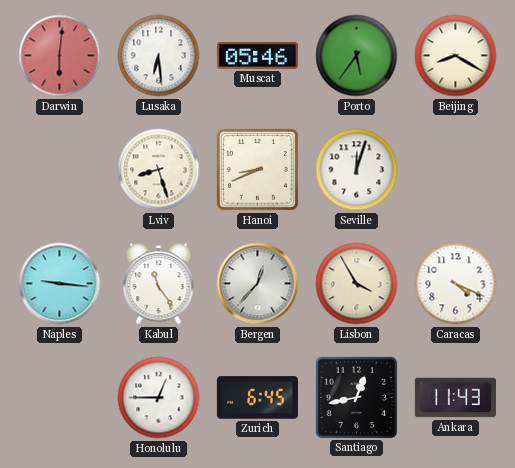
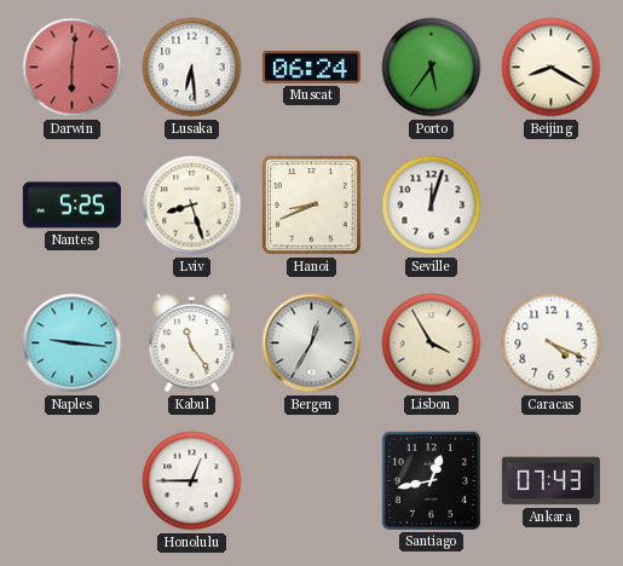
Muscat: 05:46 -> 06:24
Nantes: none -> 5:25
Bergen: 12:37 -> 12:35
Zurich: 6:45 -> none
Ankara: 11:43 -> 07:43
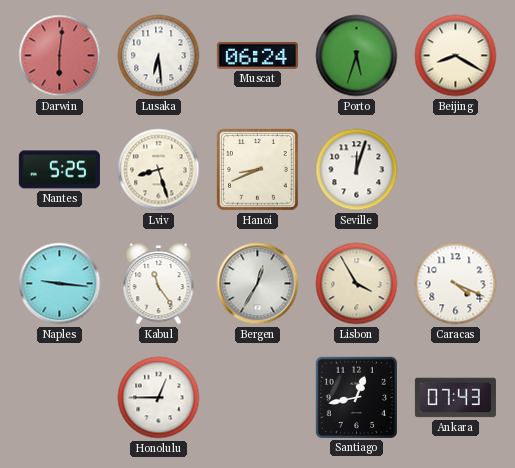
Porto: 5:36 -> 5:33
